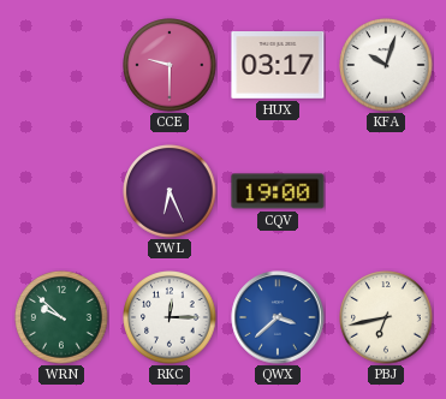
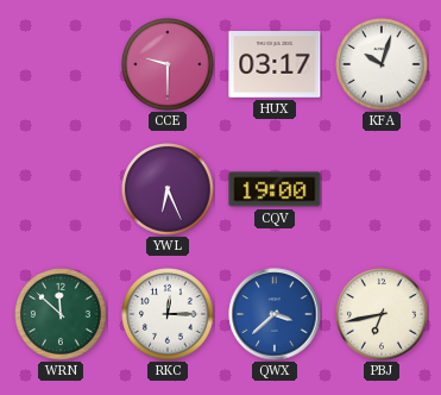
WRN: 9:52 -> 11:52
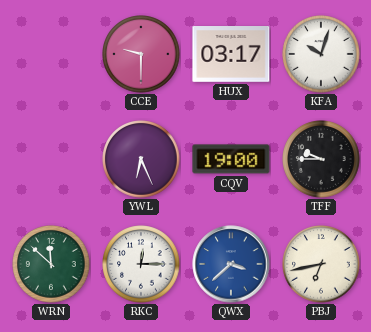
TFF: none -> 9:45
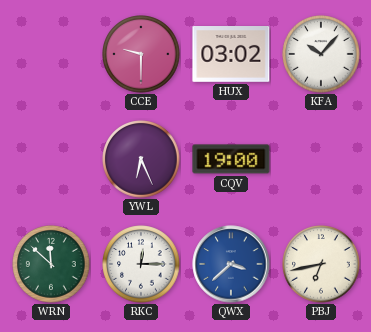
HUX: 03:17 -> 03:02
KFA: 10:03 -> 10:07
TFF: 9:45 -> none
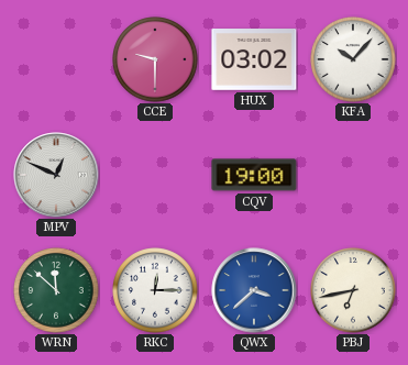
MPV: none -> 12:49
YWL: 6:26 -> none
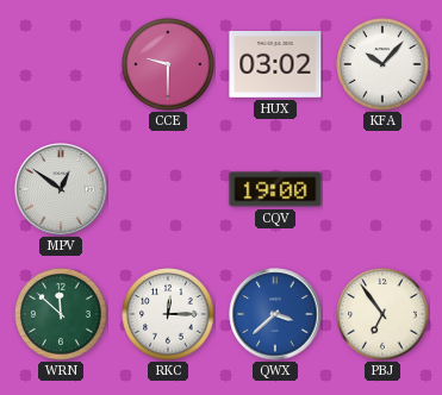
MPV: 12:49 -> 12:51
PBJ: 6:43 -> 6:54
